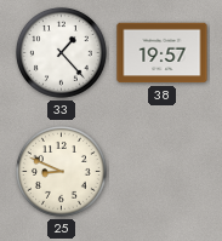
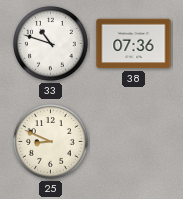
33: 1:23 -> 10:48
38: 19:57 -> 07:36
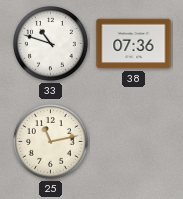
25: 8:49 -> 11:13
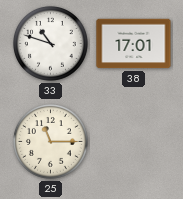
38: 07:36 -> 17:01
25: 11:13 -> 11:15
